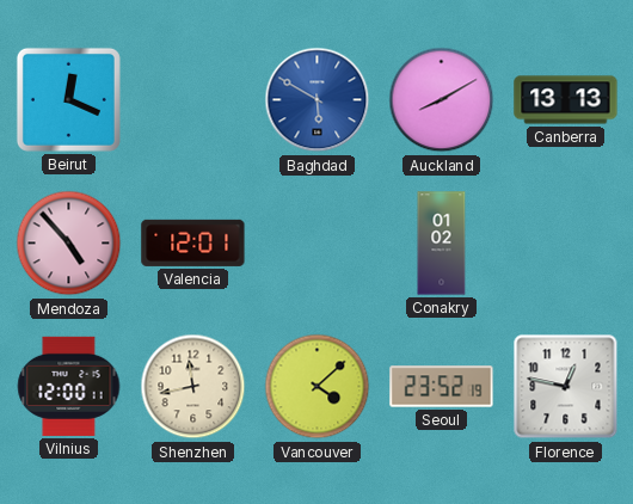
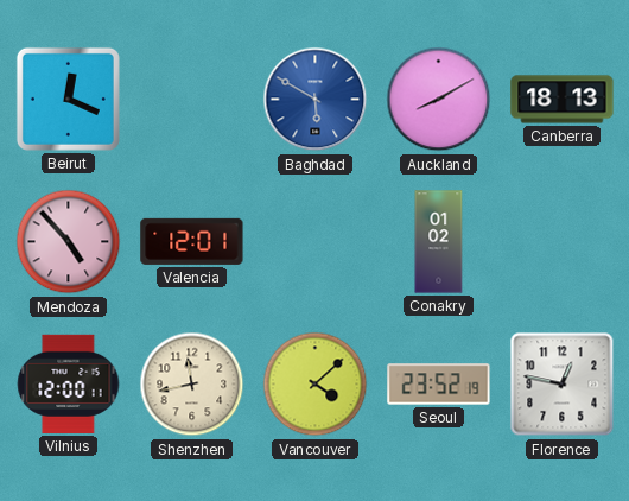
Canberra: 13:13 -> 18:13
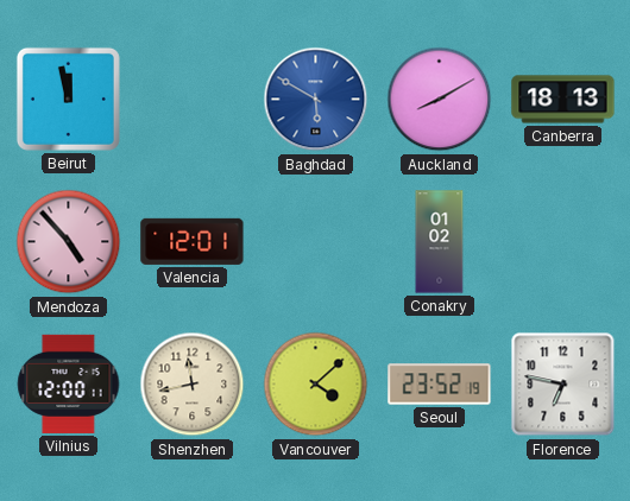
Beirut: 12:19 -> 11:58
Florence: 12:47 -> 6:47
